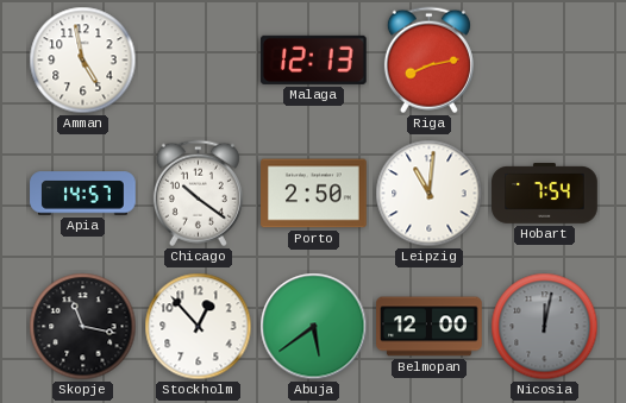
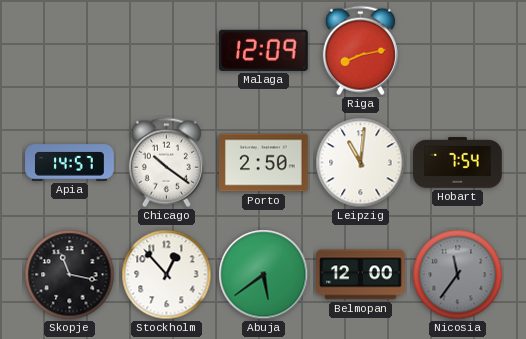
Amman: 4:58 -> none
Malaga: 12:13 -> 12:09
Nicosia: 12:02 -> 11:36
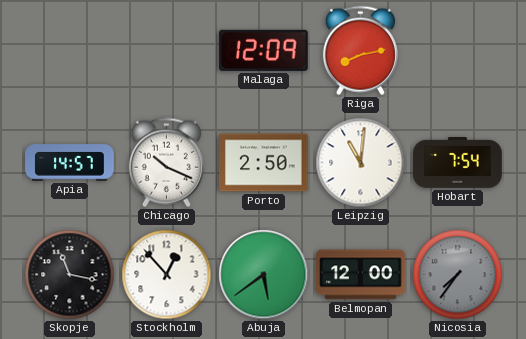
Chicago: 10:21 -> 10:19
Nicosia: 11:36 -> 7:36
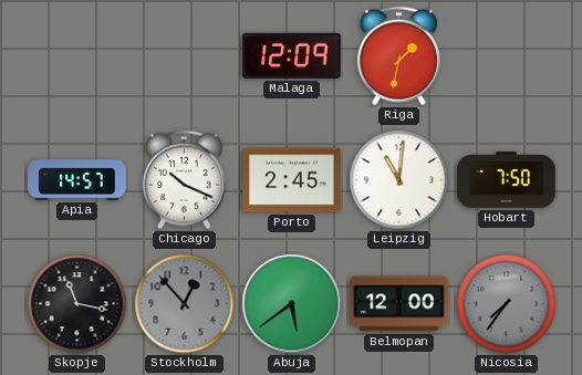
Riga: 8:13 -> 1:32
Porto: 2:50 -> 2:45
Hobart: 7:54 -> 7:50
Stockholm dial: white -> grey
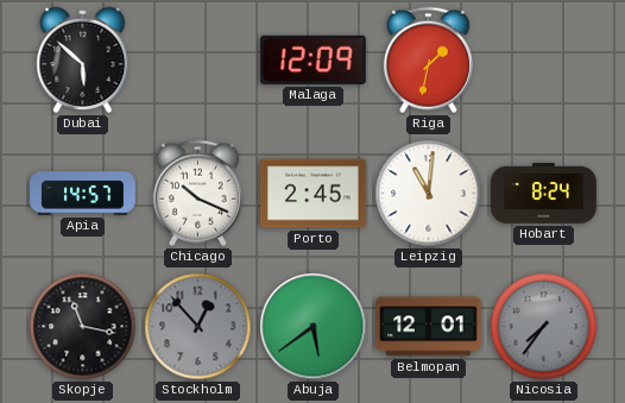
Dubai: none -> 5:52
Hobart: 7:50 -> 8:24
Belmopan: 12:00 -> 12:01
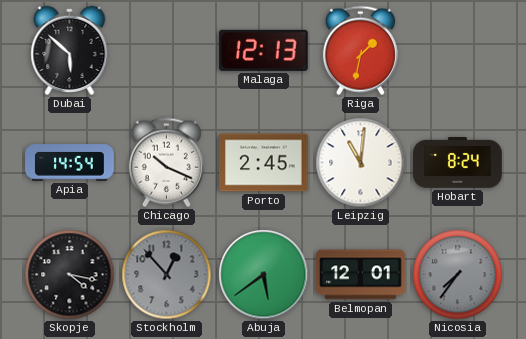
Malaga: 12:09 -> 12:13
Apia: 14:57 -> 14:54
Skopje: 11:17 -> 4:17
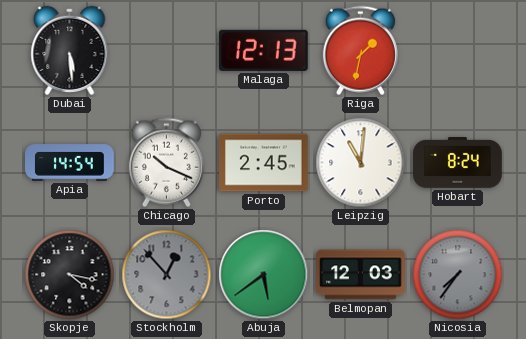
Dubai: 5:52 -> 5:29
Belmopan: 12:01 -> 12:03
